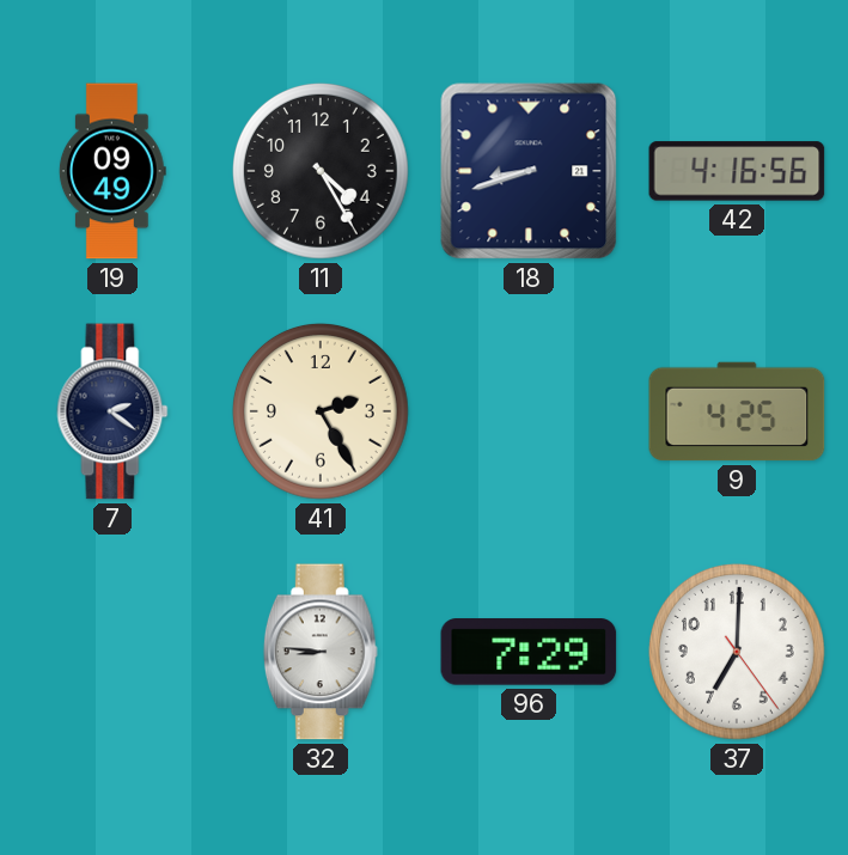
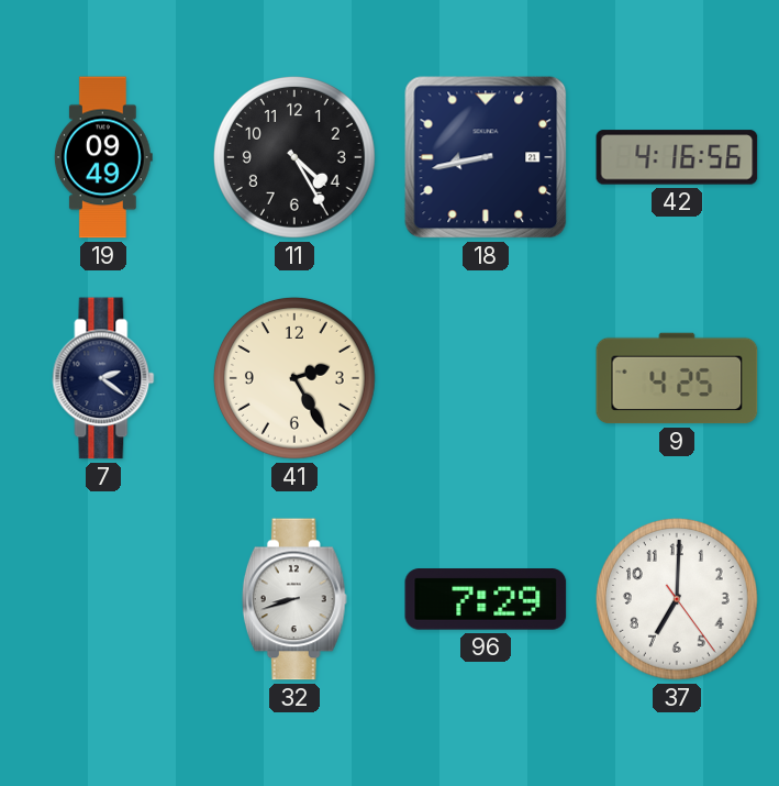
18: 8:42 -> 8:43
32: 8:46 -> 8:42
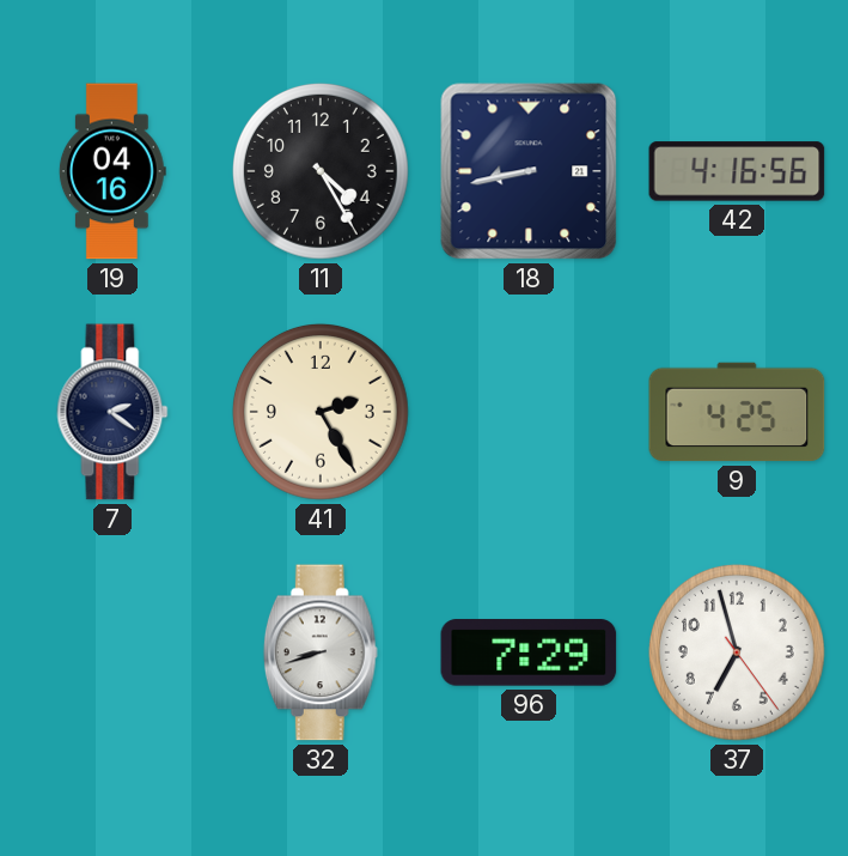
19: 09:49 -> 04:16
37: 7:00 -> 6:57
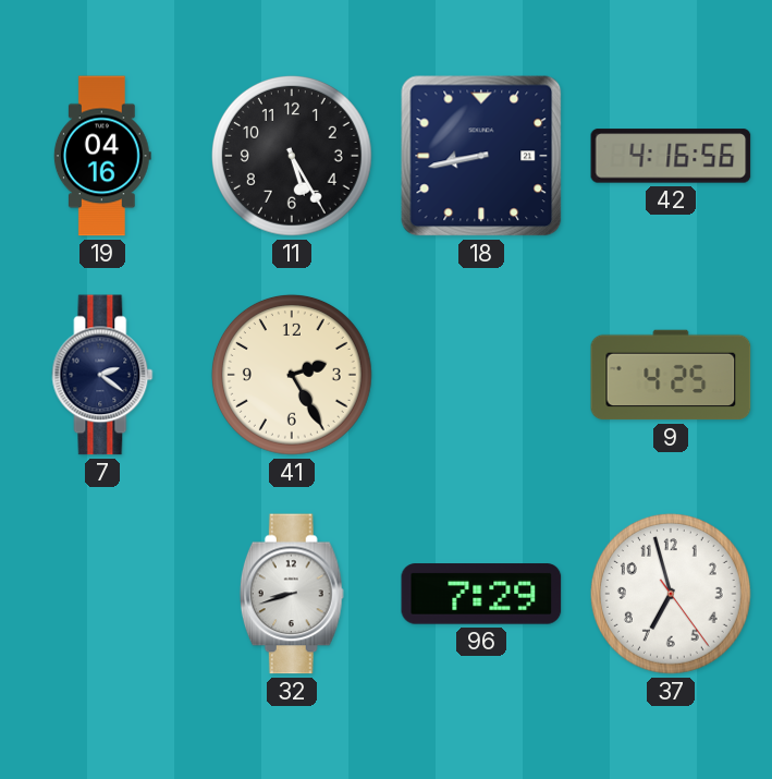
11: 4:25 -> 5:25
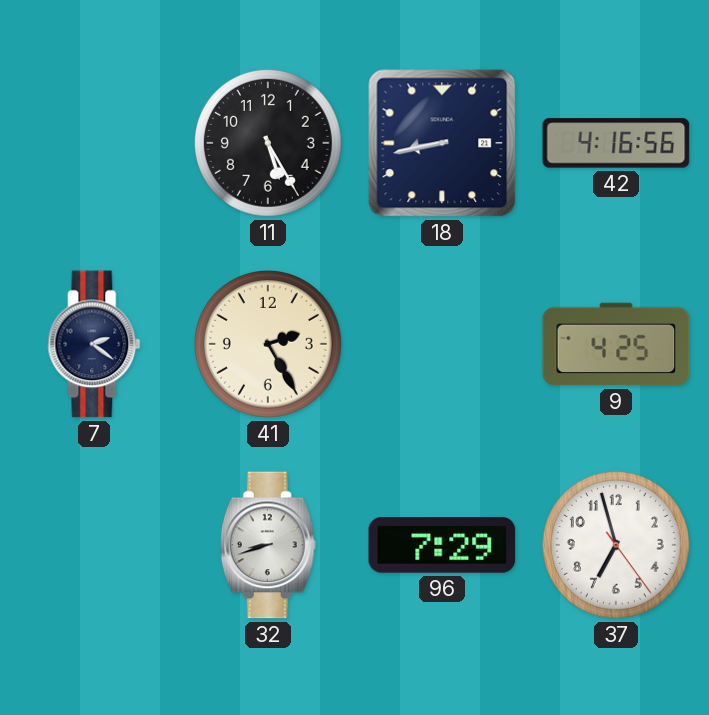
19: 04:16 -> none
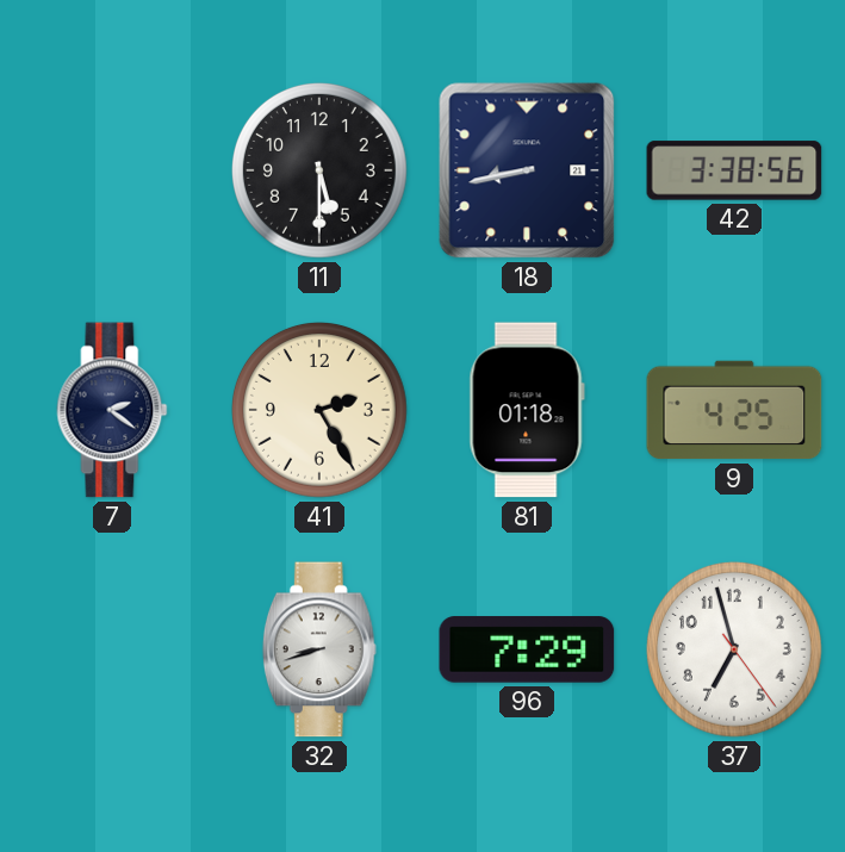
11: 5:25 -> 5:30
42: 4:16 -> 3:38
81: none -> 01:18
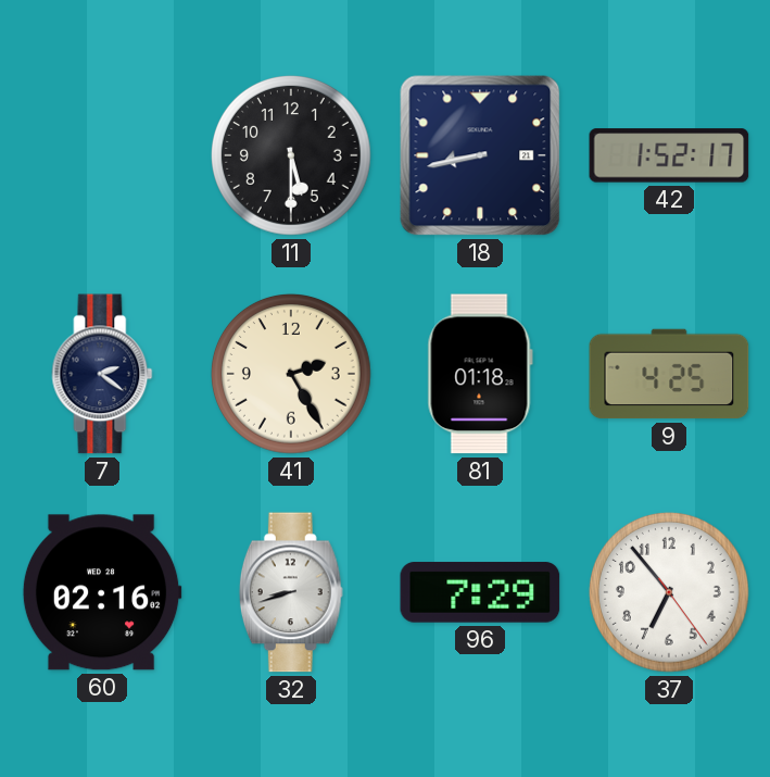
42: 3:38 -> 1:52
60: none -> 02:16
37: 6:57 -> 6:53
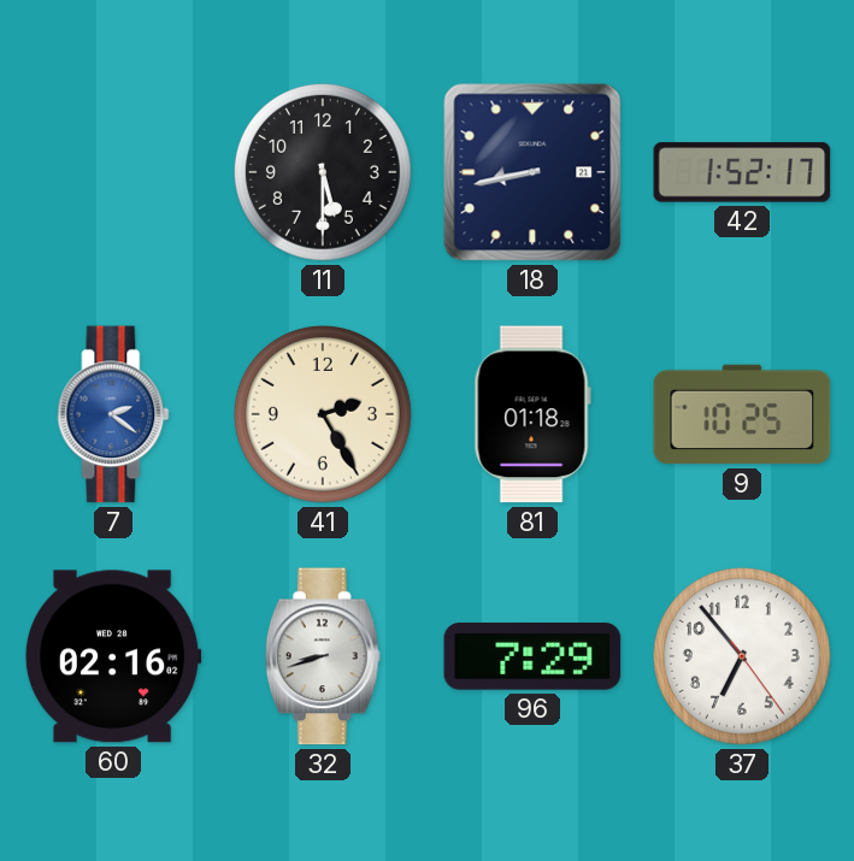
7 dial: navy -> blue
9: 4:25 -> 10:25
